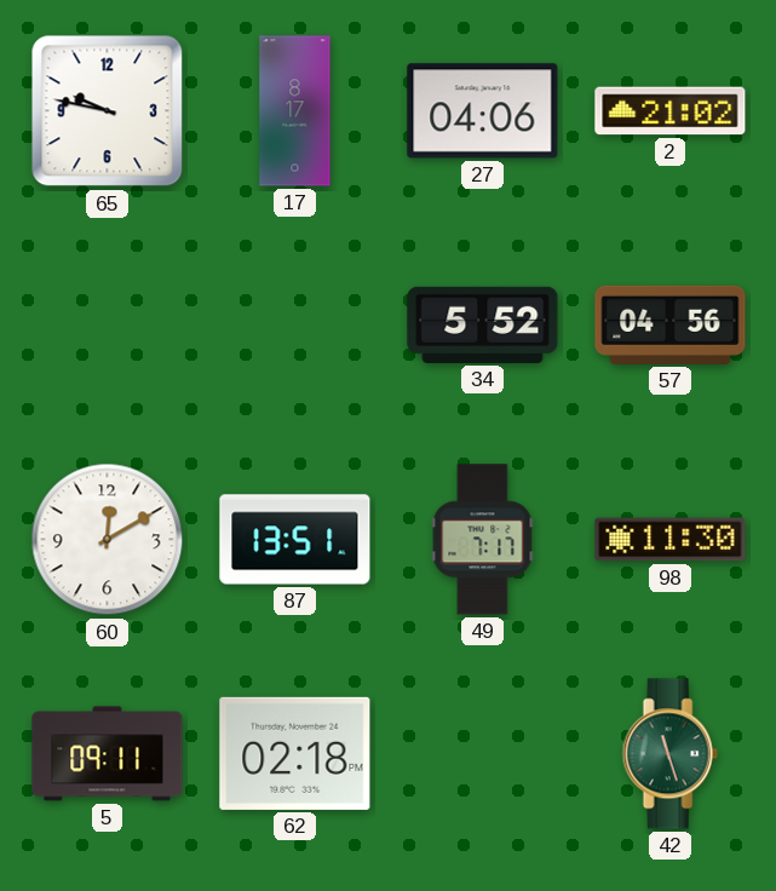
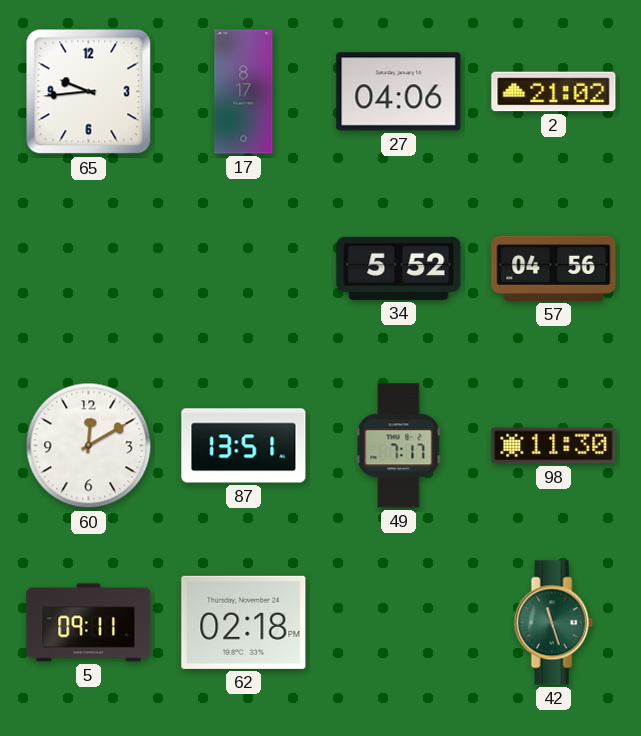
65: 9:47 -> 9:44
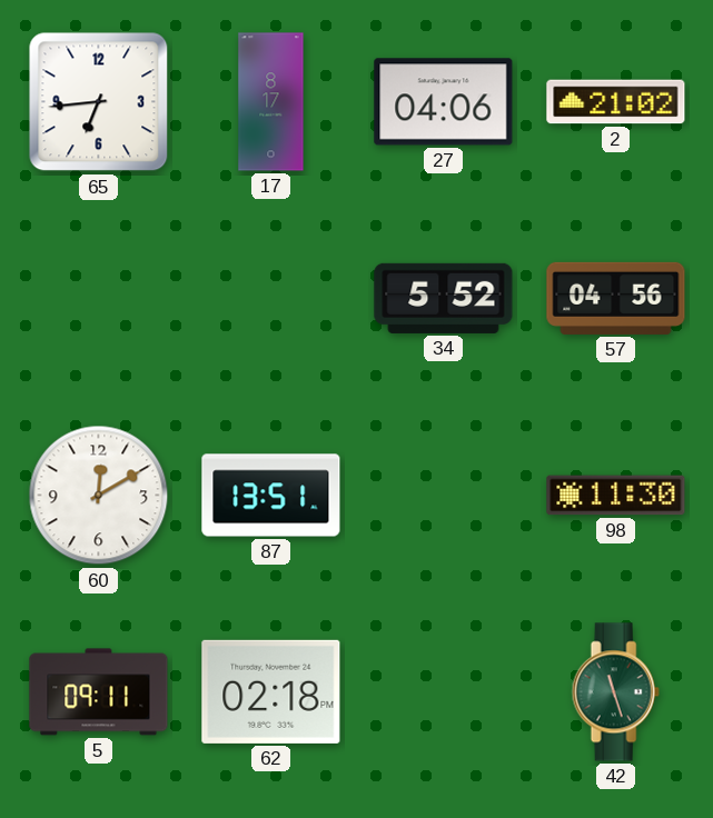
65: 9:44 -> 6:44
49: 7:17 -> none
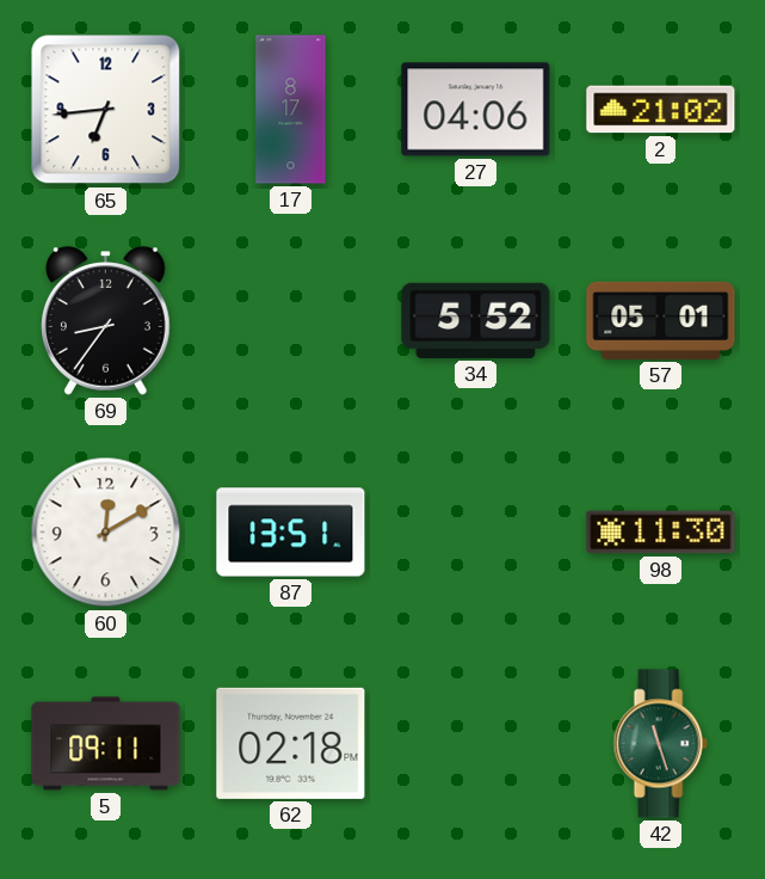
69: none -> 8:36
57: 04:56 -> 05:01
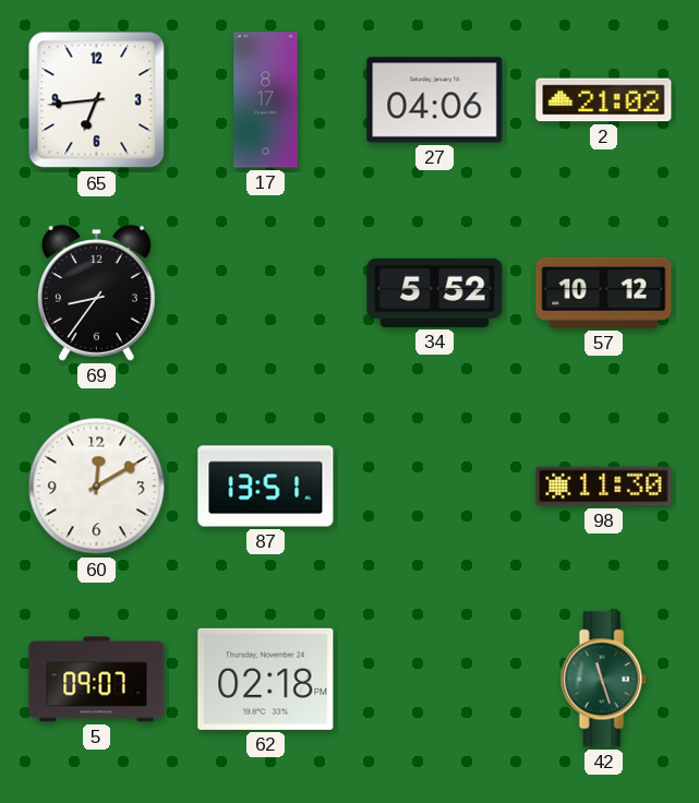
57: 05:01 -> 10:12
5: 09:11 -> 09:07
